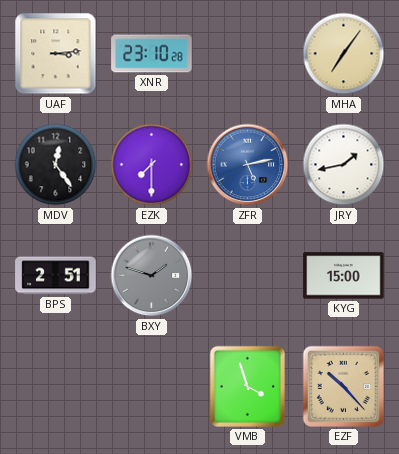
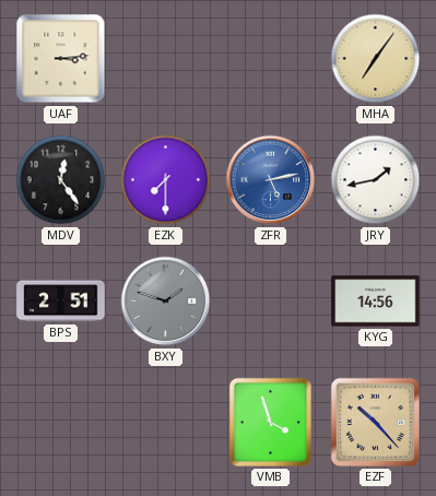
XNR: 23:10 -> none
KYG: 15:00 -> 14:56
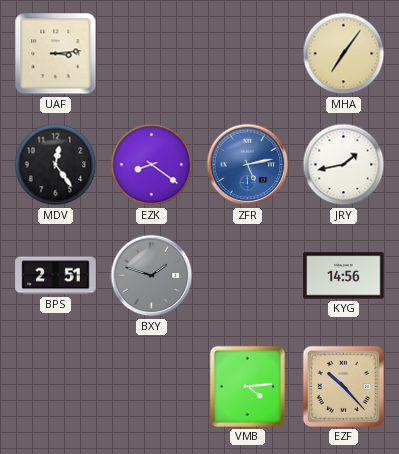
EZK: 7:30 -> 8:21
VMB: 3:57 -> 4:14
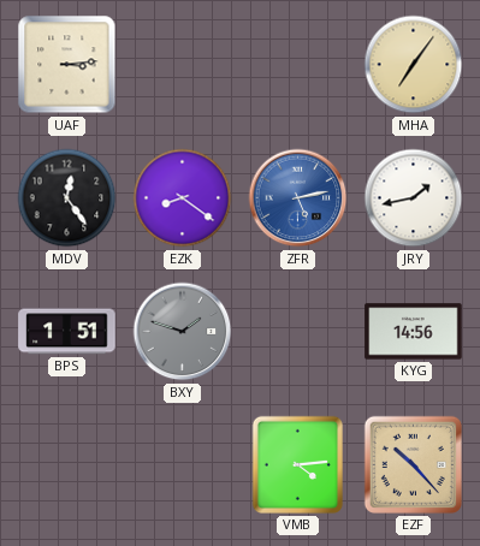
BPS: 2:51 -> 1:51
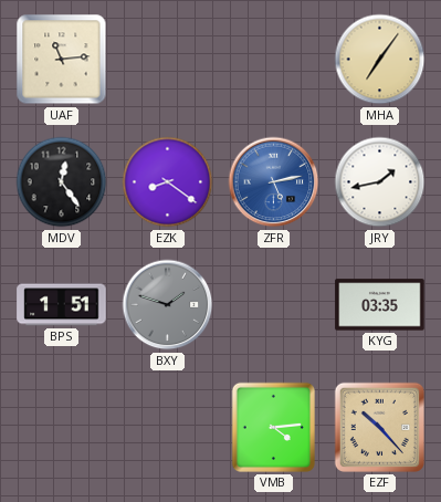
UAF: 3:14 -> 11:14
KYG: 14:56 -> 03:35
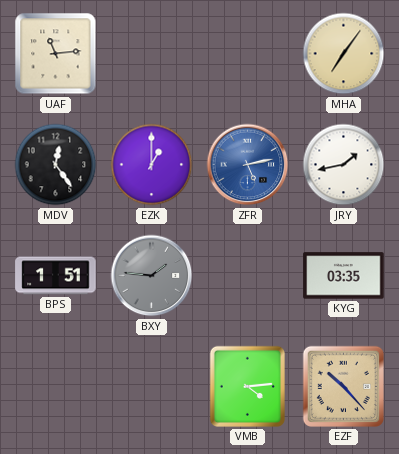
EZK: 8:21 -> 1:00
BXY: 1:48 -> 1:46
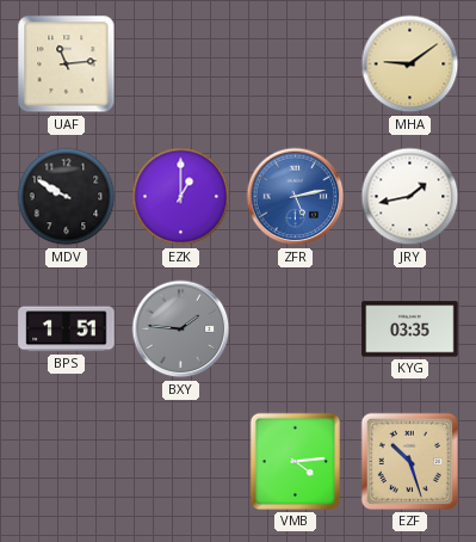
MHA: 7:06 -> 9:09
MDV: 12:24 -> 9:50
EZF: 10:23 -> 10:27
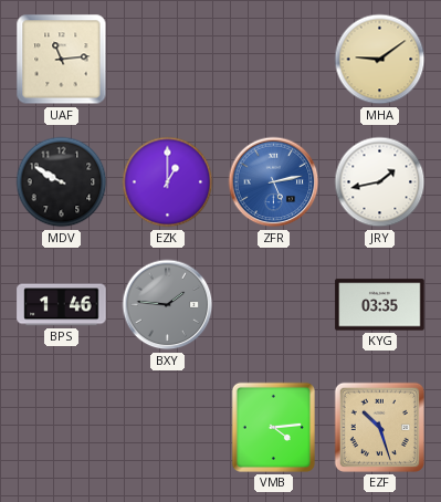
BPS: 1:51 -> 1:46
